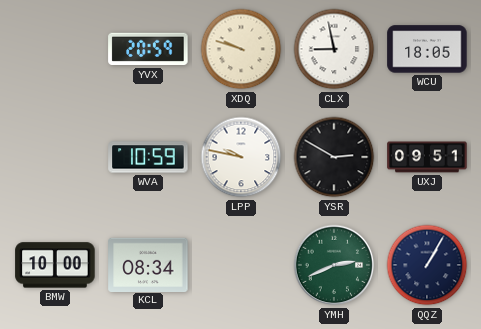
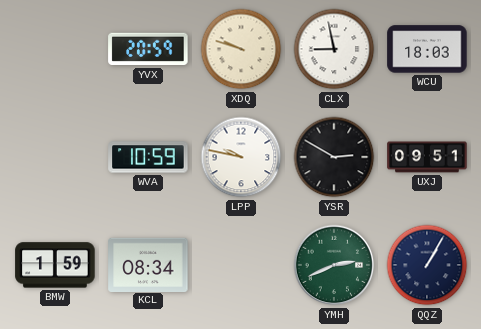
WCU: 18:05 -> 18:03
BMW: 10:00 -> 1:59
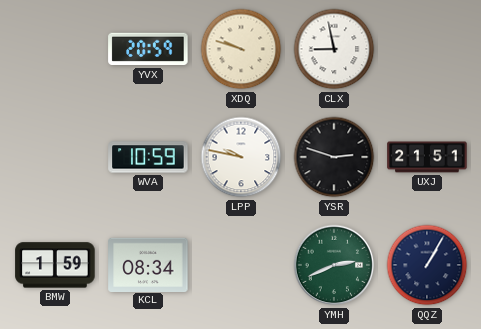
WCU: 18:03 -> none
YSR: 2:50 -> 2:48
UXJ: 09:51 -> 21:51
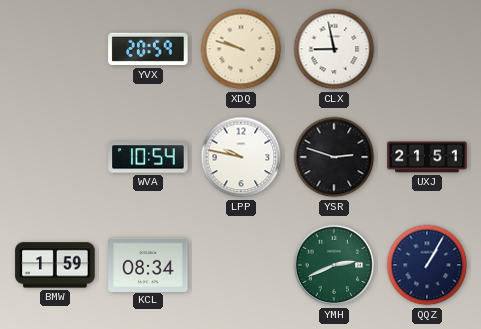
WVA: 10:59 -> 10:54
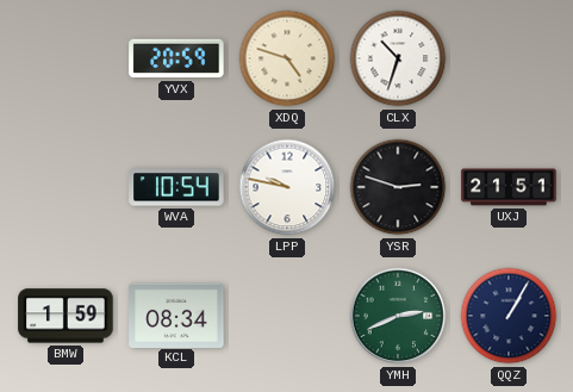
XDQ: 9:48 -> 4:48
CLX: 8:58 -> 10:33
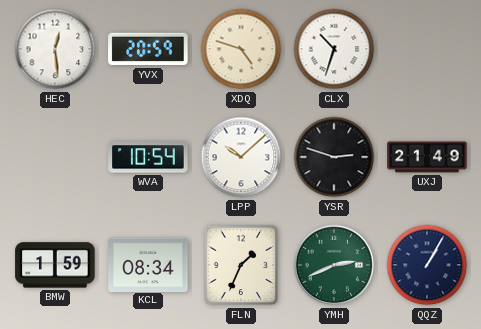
HEC: none -> 12:29
LPP: 9:47 -> 10:08
UXJ: 21:51 -> 21:49
FLN: none -> 1:34
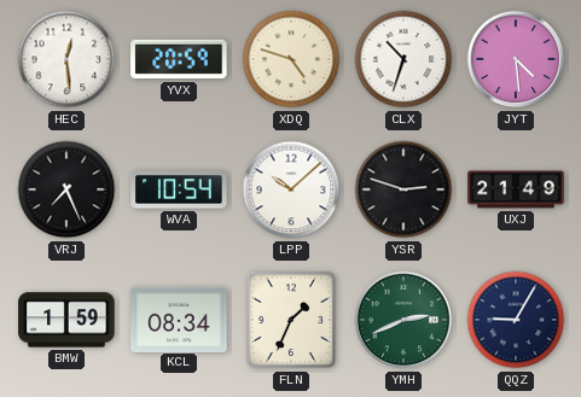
JYT: none -> 4:29
VRJ: none -> 7:26
QQZ: 1:05 -> 9:05
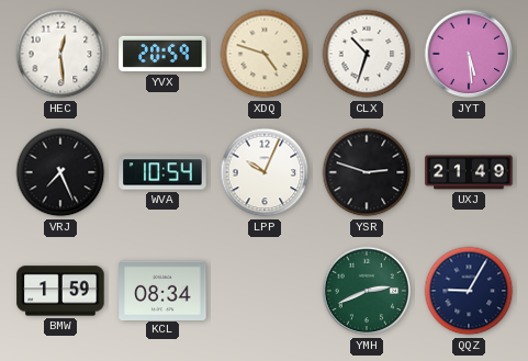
JYT: 4:29 -> 5:29
LPP: 10:08 -> 10:04
FLN: 1:34 -> none
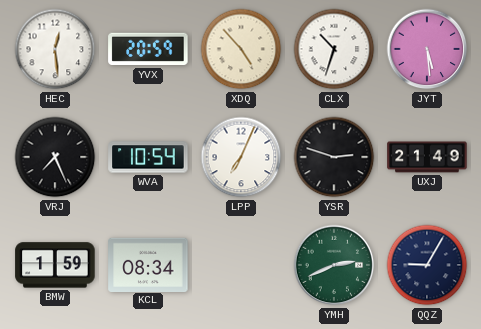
XDQ: 4:48 -> 4:53
LPP: 10:04 -> 7:04
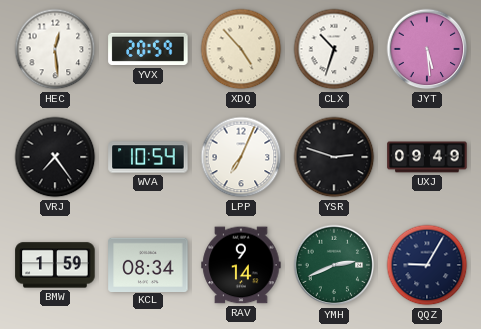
VRJ: 7:26 -> 7:24
UXJ: 21:49 -> 09:49
RAV: none -> 9:14
